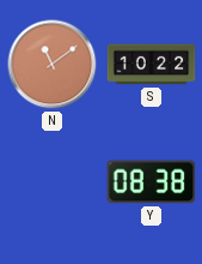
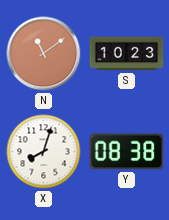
S: 10:22 -> 10:23
X: none -> 8:03
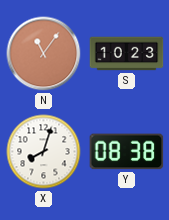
N: 11:09 -> 11:06
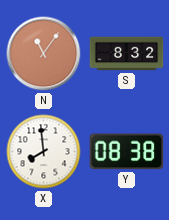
S: 10:23 -> 8:32
X: 8:03 -> 7:59
